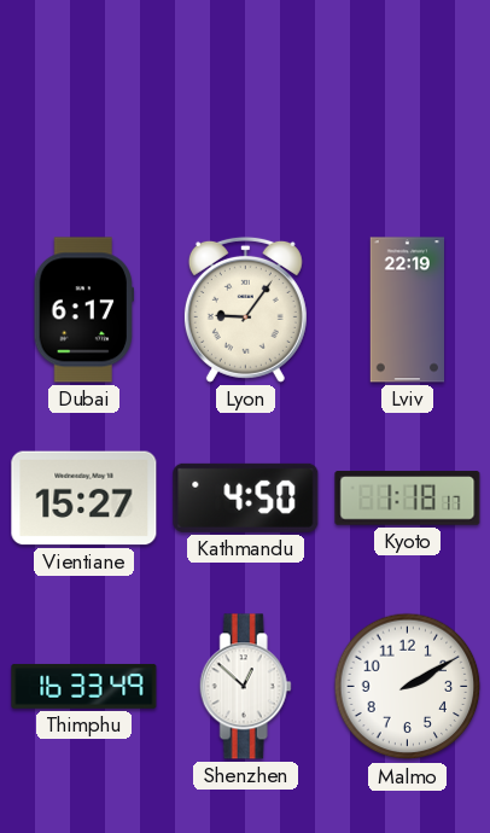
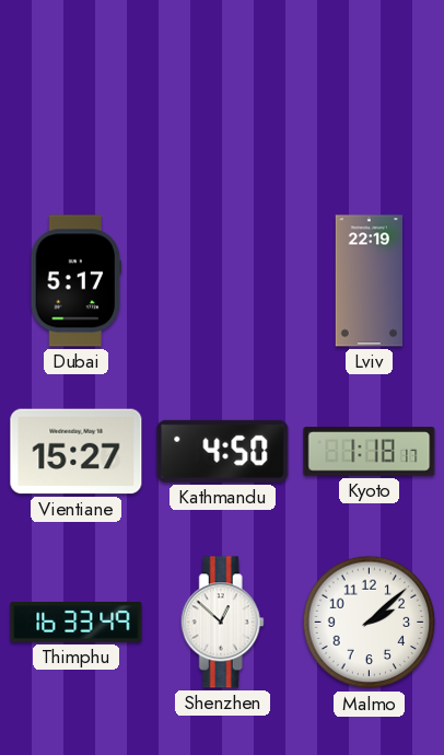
Dubai: 6:17 -> 5:17
Lyon: 9:06 -> none
Malmo: 2:10 -> 2:08
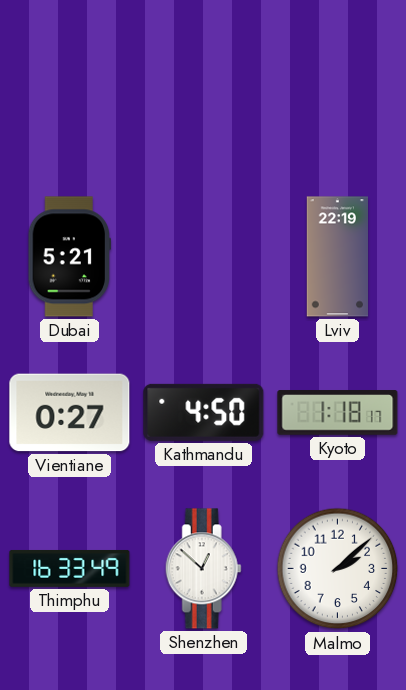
Dubai: 5:17 -> 5:21
Vientiane: 15:27 -> 0:27
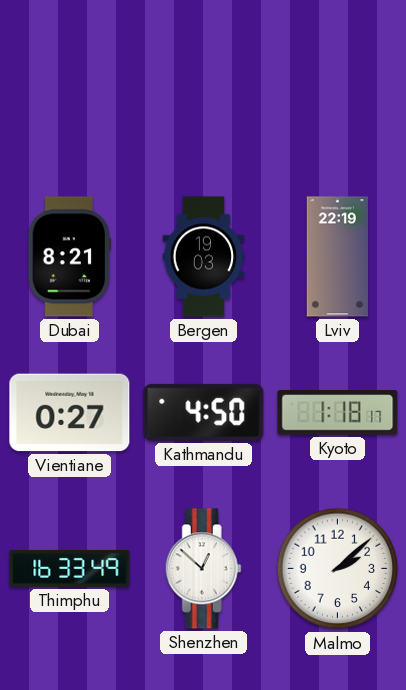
Dubai: 5:21 -> 8:21
Bergen: none -> 19:03
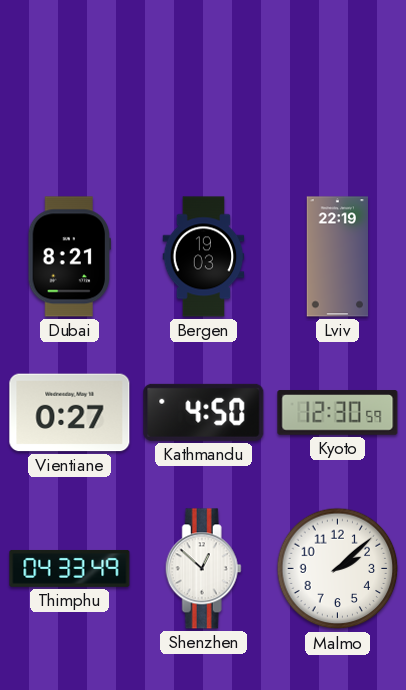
Kyoto: 1:18 -> 12:30
Thimphu: 16:33 -> 04:33
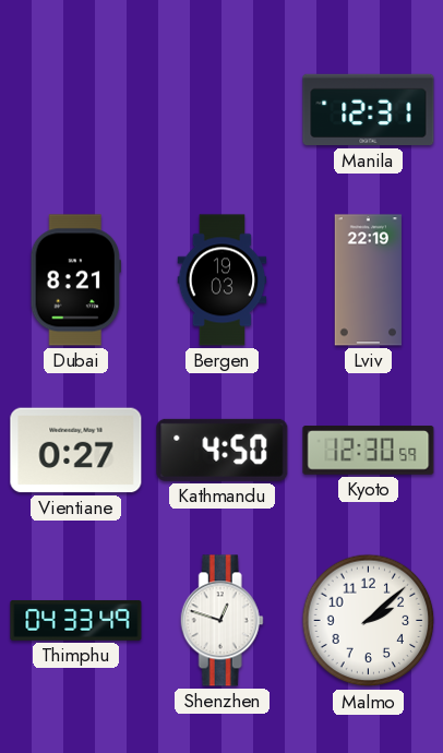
Manila: none -> 12:31
Shenzhen: 12:52 -> 12:48
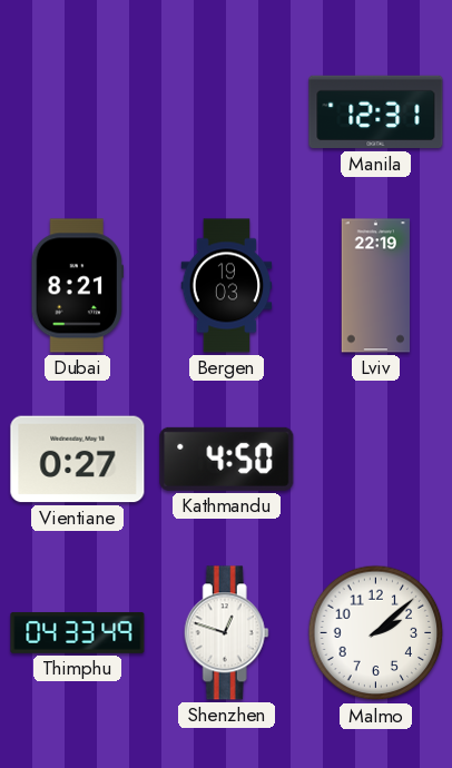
Kyoto: 12:30 -> none
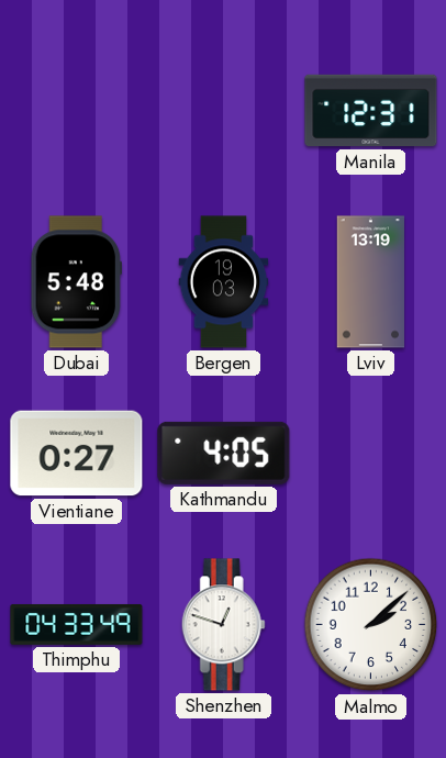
Dubai: 8:21 -> 5:48
Lviv: 22:19 -> 13:19
Kathmandu: 4:50 -> 4:05
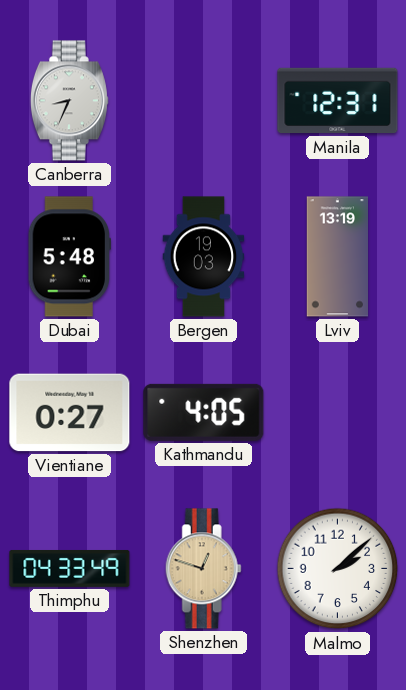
Canberra: none -> 8:34
Shenzhen dial: white -> champagne
